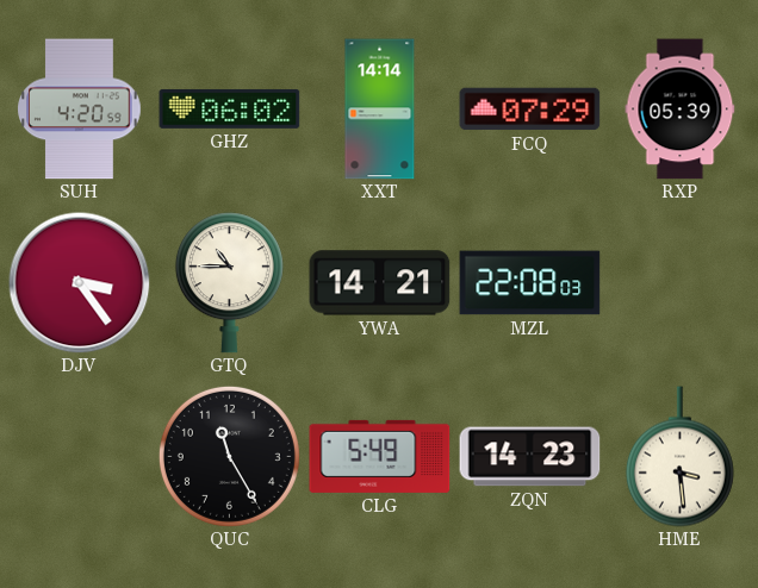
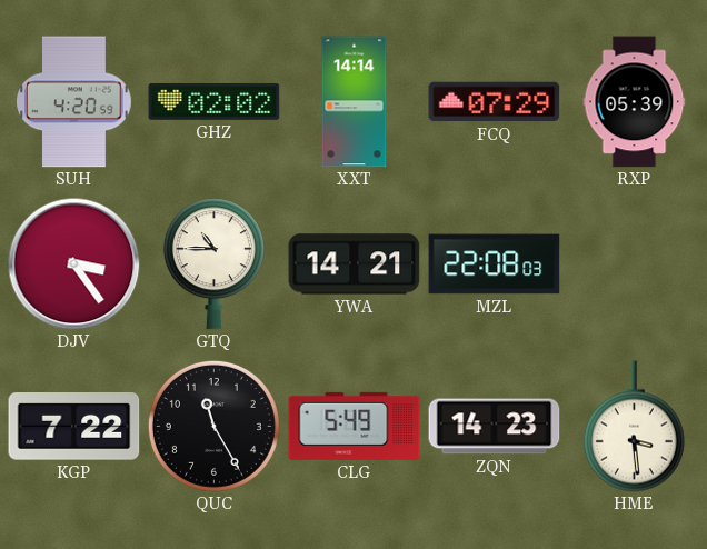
GHZ: 06:02 -> 02:02
KGP: none -> 7:22
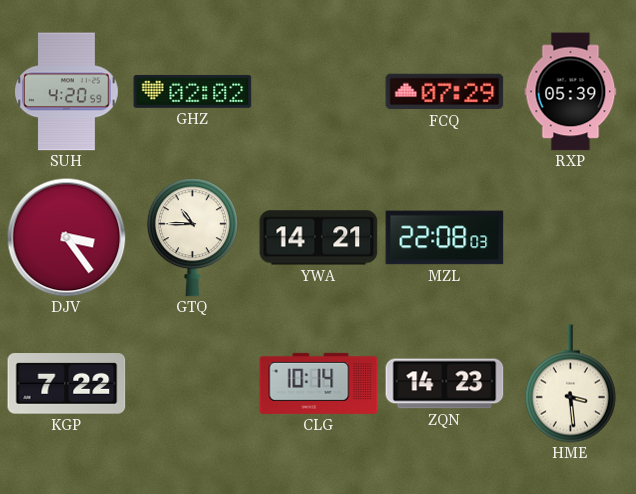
XXT: 14:14 -> none
QUC: 11:25 -> none
CLG: 5:49 -> 10:14
